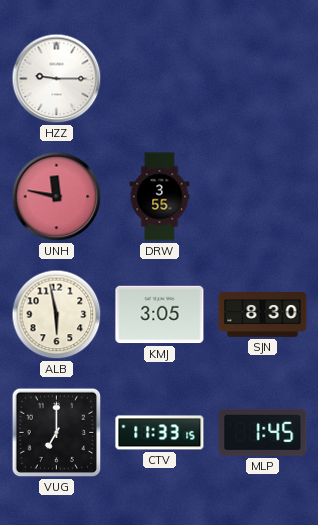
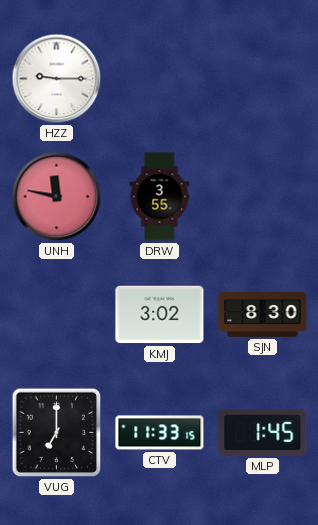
ALB: 5:58 -> none
KMJ: 3:05 -> 3:02
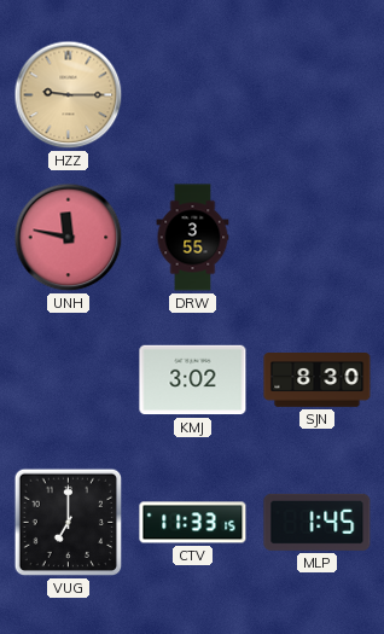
HZZ dial: white -> champagne
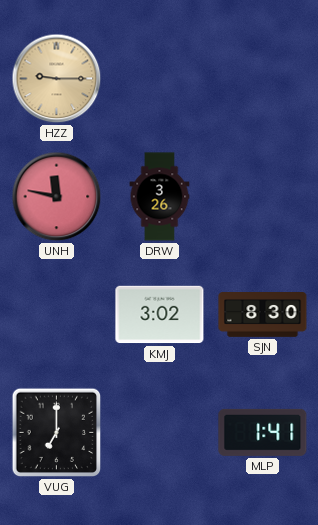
DRW: 3:55 -> 3:26
CTV: 11:33 -> none
MLP: 1:45 -> 1:41
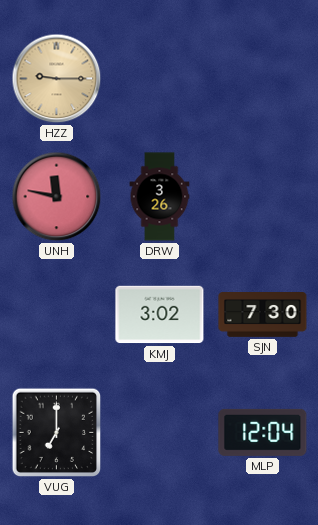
SJN: 8:30 -> 7:30
MLP: 1:41 -> 12:04
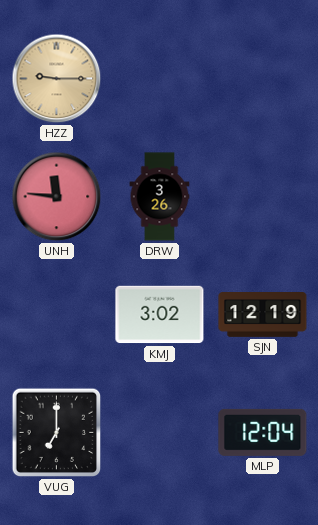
UNH: 11:47 -> 11:46
SJN: 7:30 -> 12:19
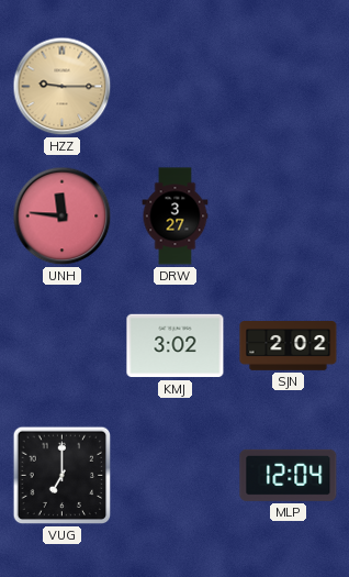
DRW: 3:26 -> 3:27
SJN: 12:19 -> 2:02
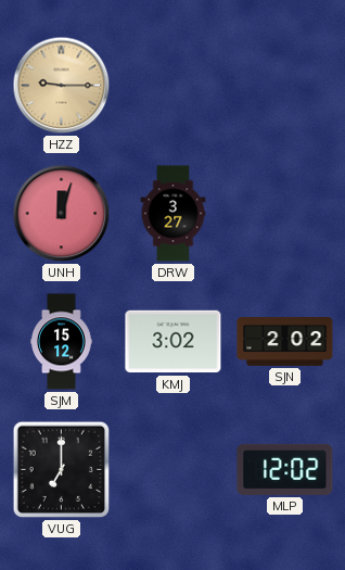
UNH: 11:46 -> 12:03
SJM: none -> 15:12
MLP: 12:04 -> 12:02
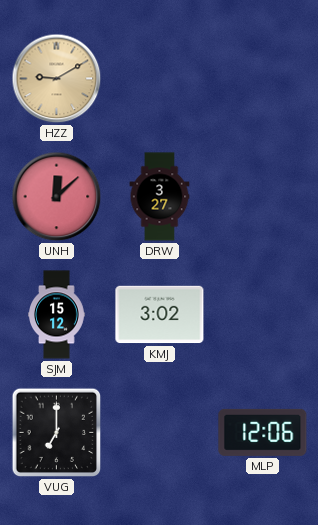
HZZ: 9:15 -> 9:10
UNH: 12:03 -> 12:08
SJN: 2:02 -> none
MLP: 12:02 -> 12:06
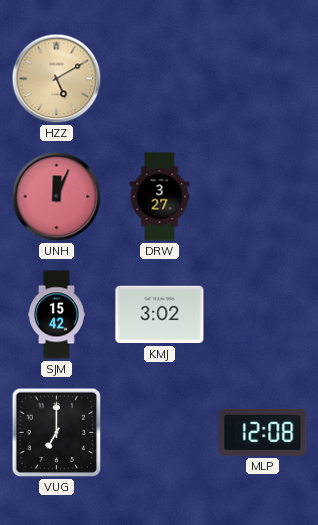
HZZ: 9:10 -> 5:10
UNH: 12:08 -> 12:04
SJM: 15:12 -> 15:42
MLP: 12:06 -> 12:08
